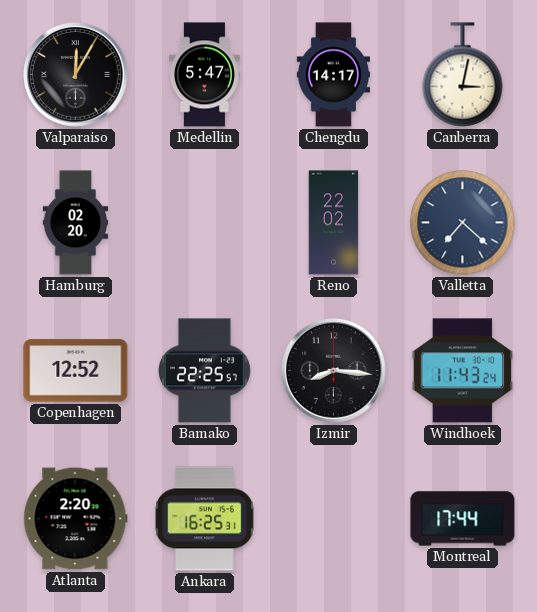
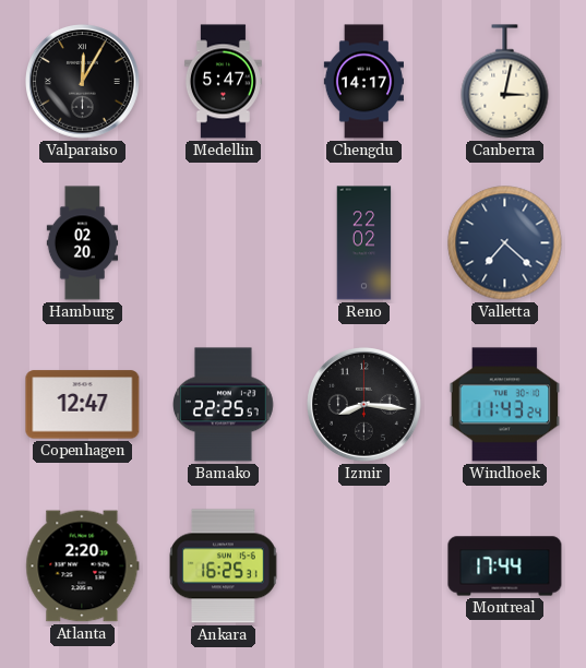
Copenhagen: 12:52 -> 12:47
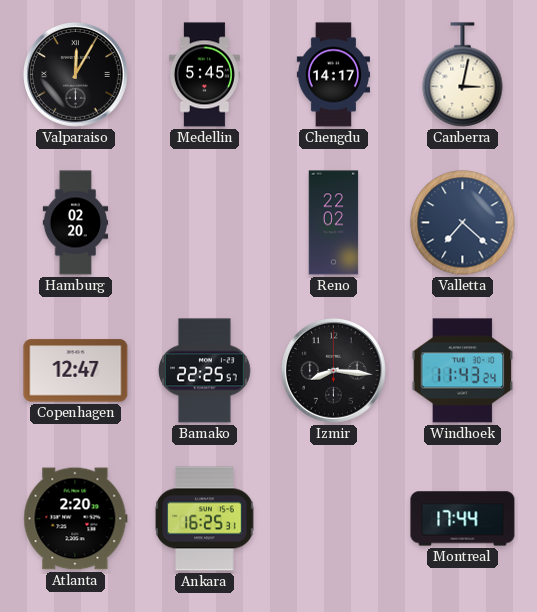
Medellin: 5:47 -> 5:45
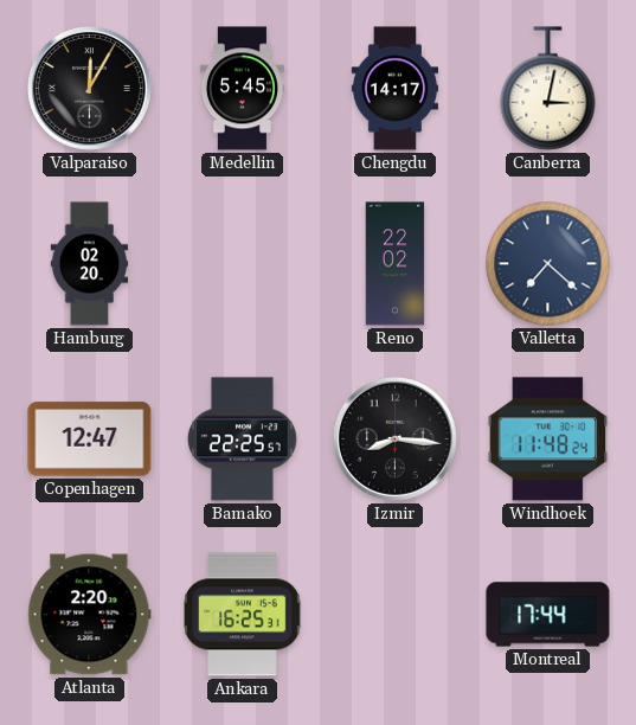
Windhoek: 11:43 -> 11:48
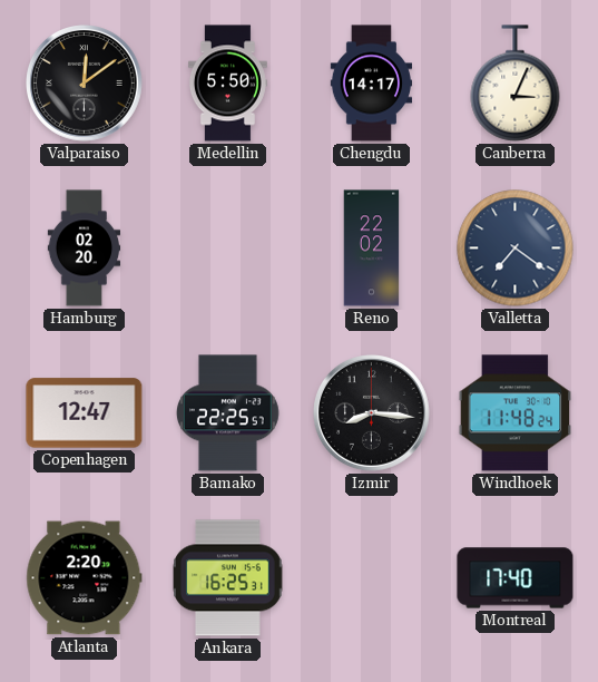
Valparaiso: 12:05 -> 12:09
Medellin: 5:45 -> 5:50
Canberra: 3:02 -> 3:04
Valletta: 7:22 -> 7:21
Montreal: 17:44 -> 17:40
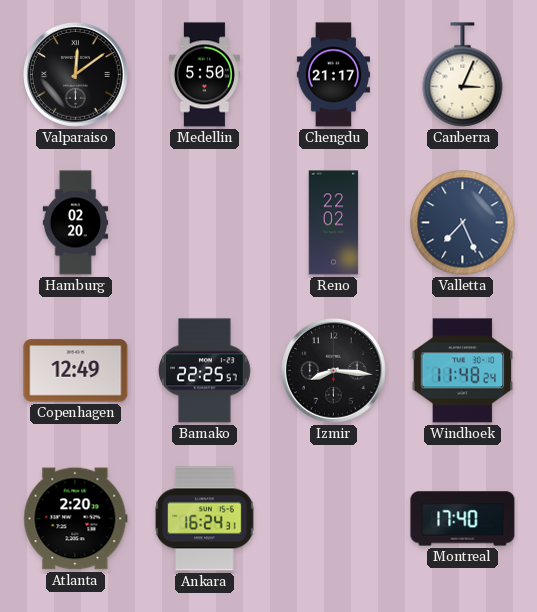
Chengdu: 14:17 -> 21:17
Valletta: 7:21 -> 7:26
Copenhagen: 12:47 -> 12:49
Ankara: 16:25 -> 16:24
